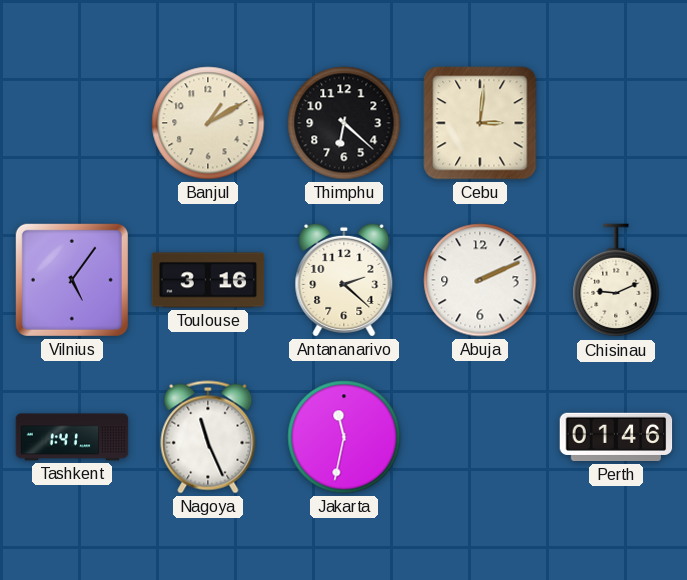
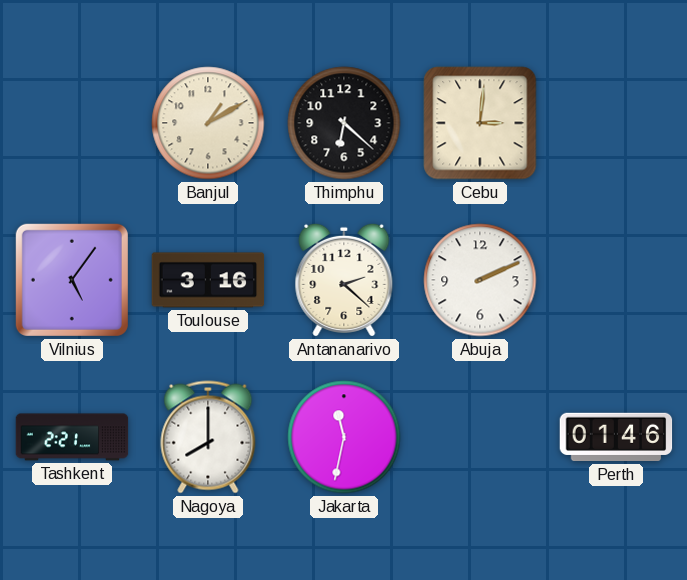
Chisinau: 9:11 -> none
Tashkent: 1:41 -> 2:21
Nagoya: 11:26 -> 8:00
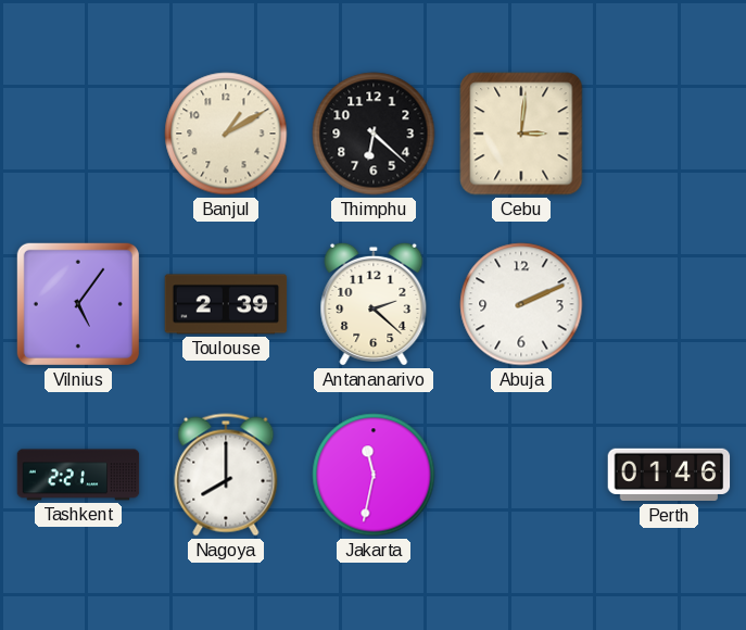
Toulouse: 3:16 -> 2:39
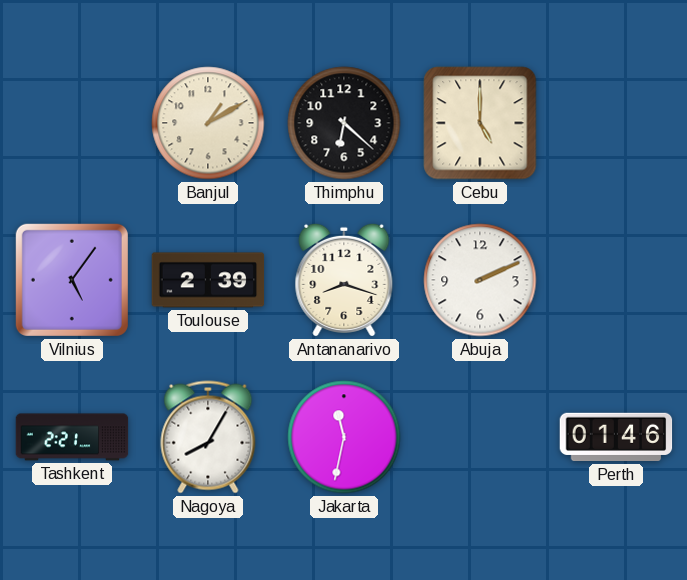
Cebu: 3:01 -> 5:00
Antananarivo: 2:22 -> 8:18
Nagoya: 8:00 -> 8:05
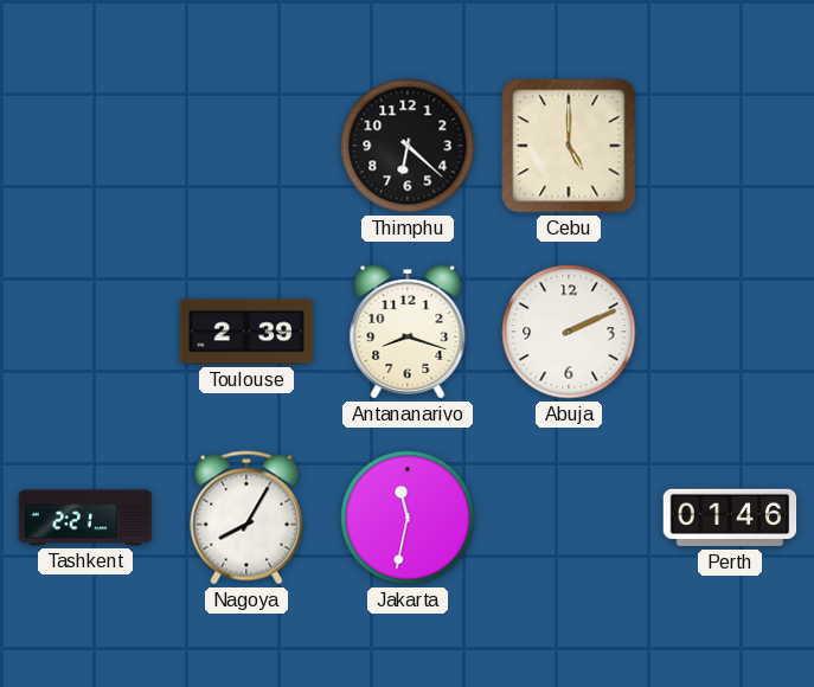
Banjul: 1:10 -> none
Vilnius: 5:06 -> none
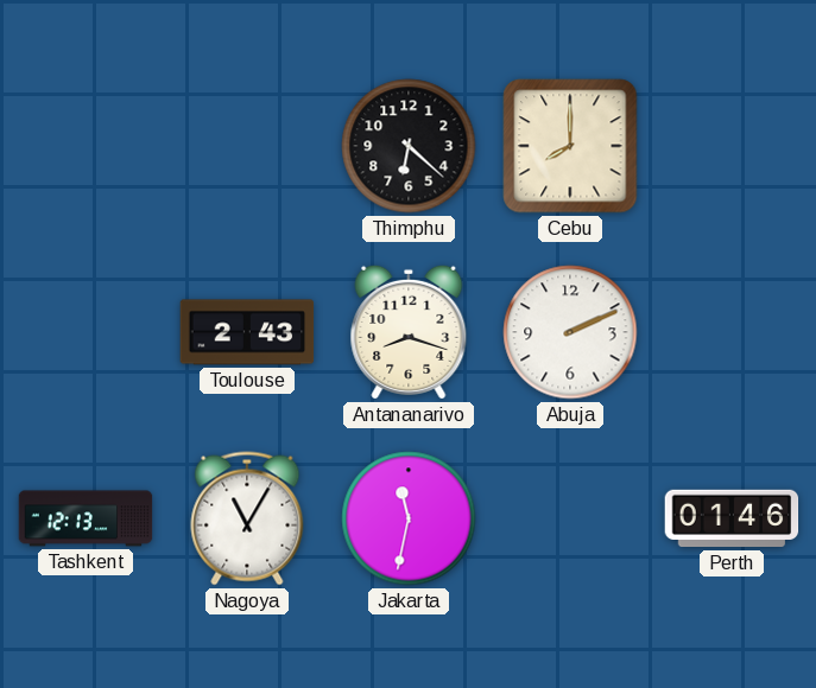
Cebu: 5:00 -> 8:00
Toulouse: 2:39 -> 2:43
Tashkent: 2:21 -> 12:13
Nagoya: 8:05 -> 11:05
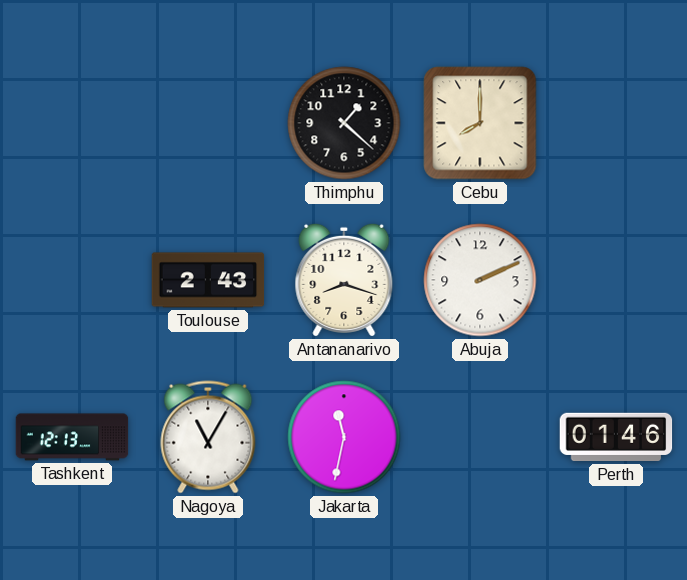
Thimphu: 6:22 -> 1:22
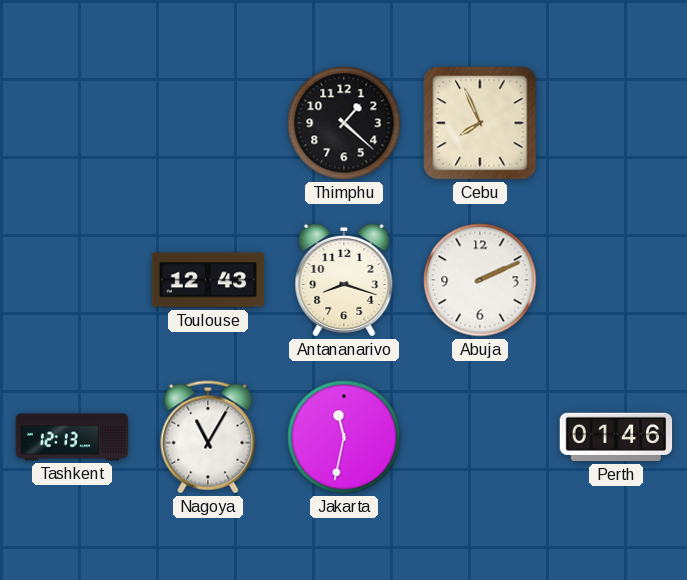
Cebu: 8:00 -> 7:56
Toulouse: 2:43 -> 12:43
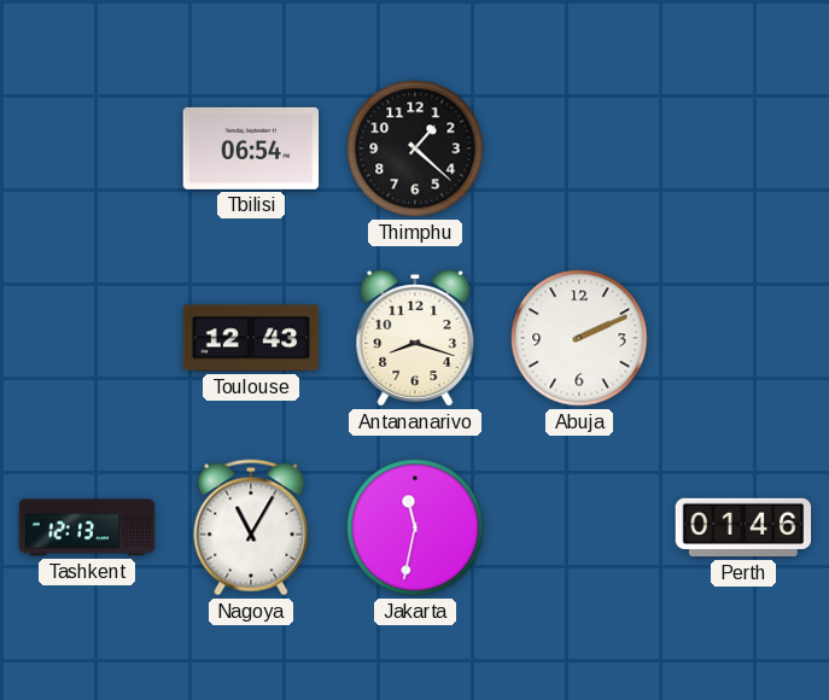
Tbilisi: none -> 06:54
Cebu: 7:56 -> none
